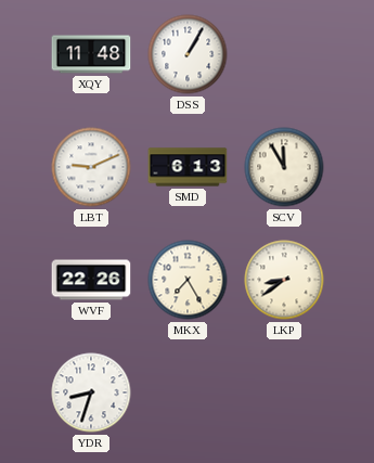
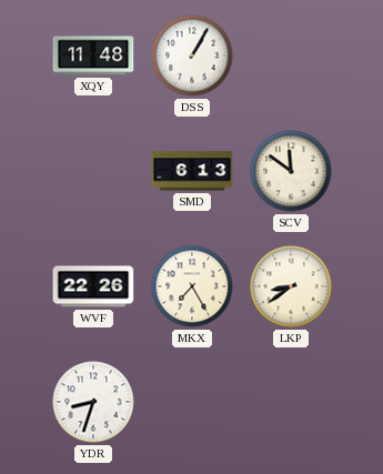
LBT: 9:11 -> none
SCV: 11:55 -> 11:51
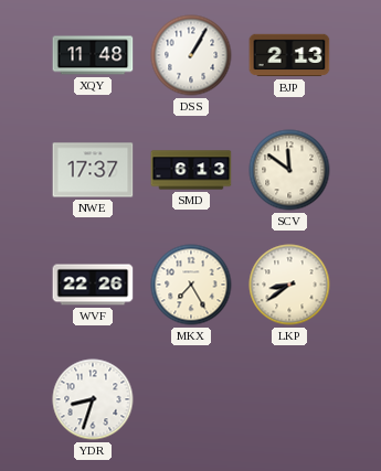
BJP: none -> 2:13
NWE: none -> 17:37
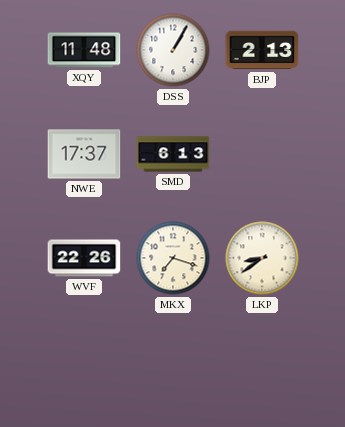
SCV: 11:51 -> none
MKX: 7:25 -> 7:18
YDR: 8:33 -> none
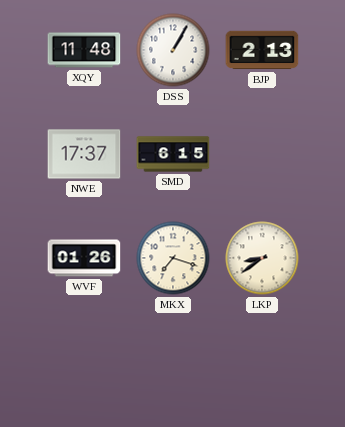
SMD: 6:13 -> 6:15
WVF: 22:26 -> 01:26
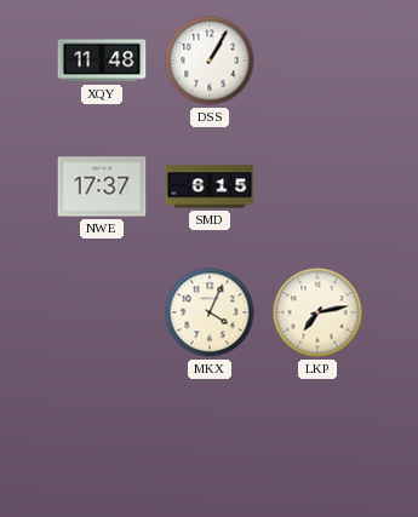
BJP: 2:13 -> none
WVF: 01:26 -> none
MKX: 7:18 -> 4:04
LKP: 8:39 -> 7:13
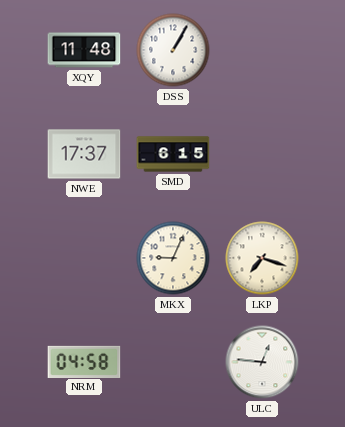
MKX: 4:04 -> 9:04
LKP: 7:13 -> 7:18
NRM: none -> 04:58
ULC: none -> 12:46
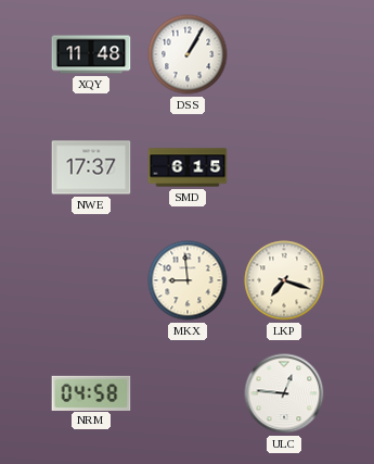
MKX: 9:04 -> 8:59
